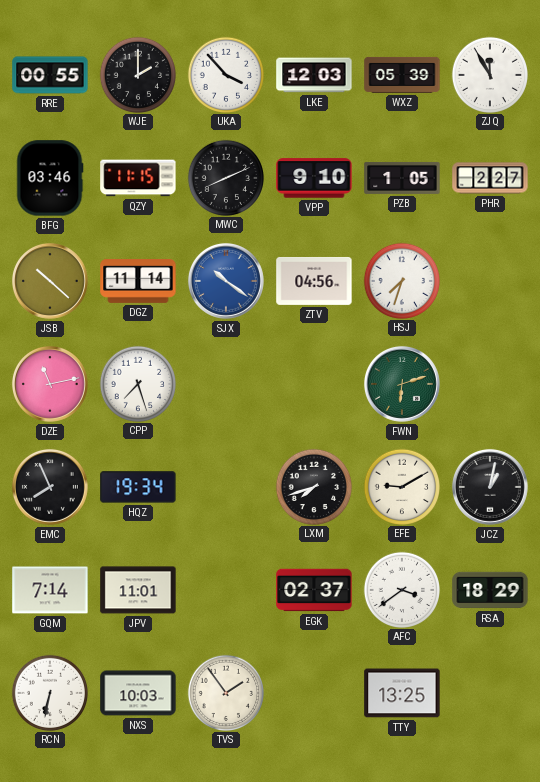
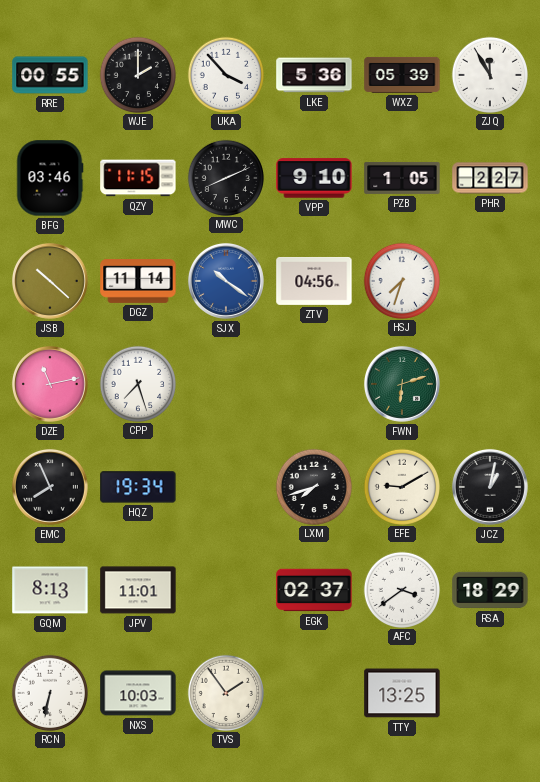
LKE: 12:03 -> 5:36
GQM: 7:14 -> 8:13
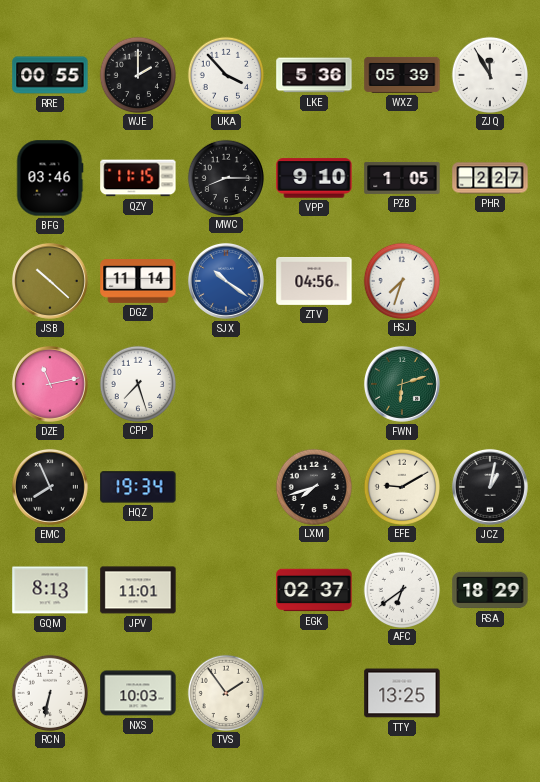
MWC: 8:11 -> 8:15
AFC: 3:39 -> 6:39
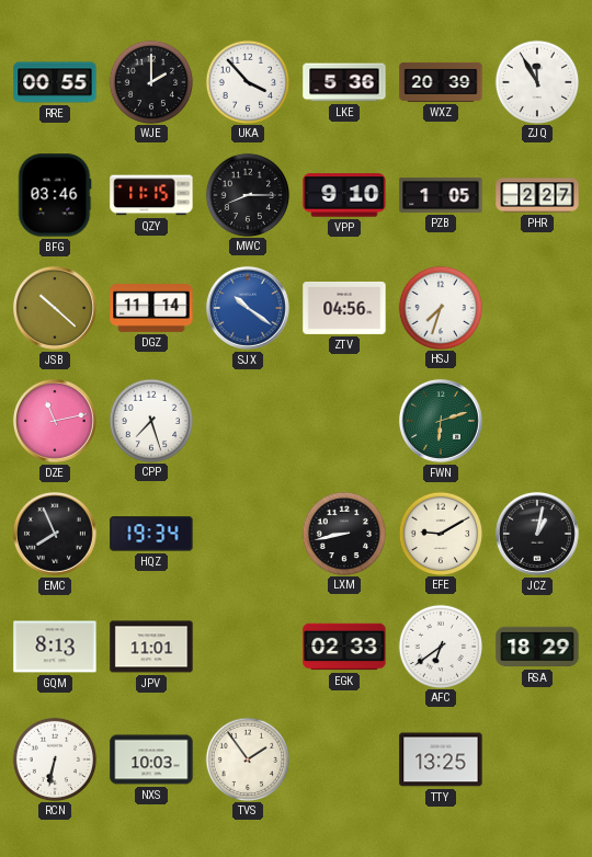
WXZ: 05:39 -> 20:39
LXM: 7:42 -> 8:43
EGK: 02:37 -> 02:33
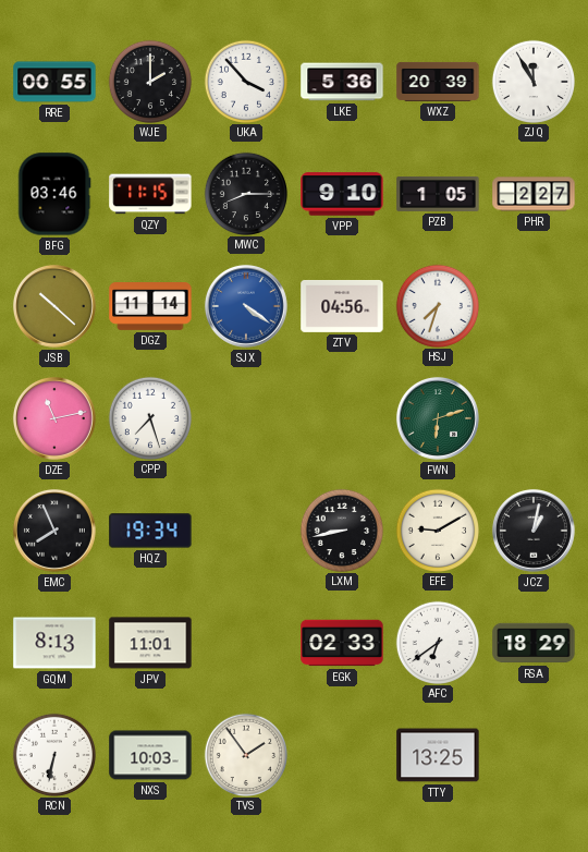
SJX: 10:21 -> 4:21
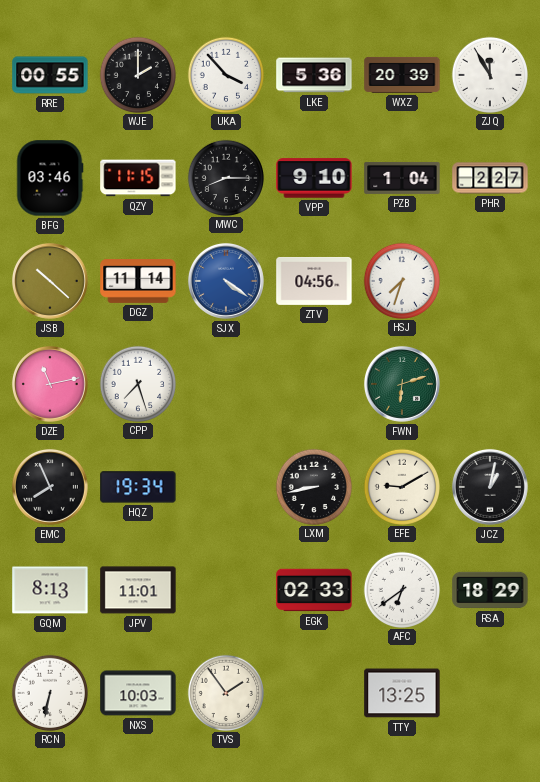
PZB: 1:05 -> 1:04
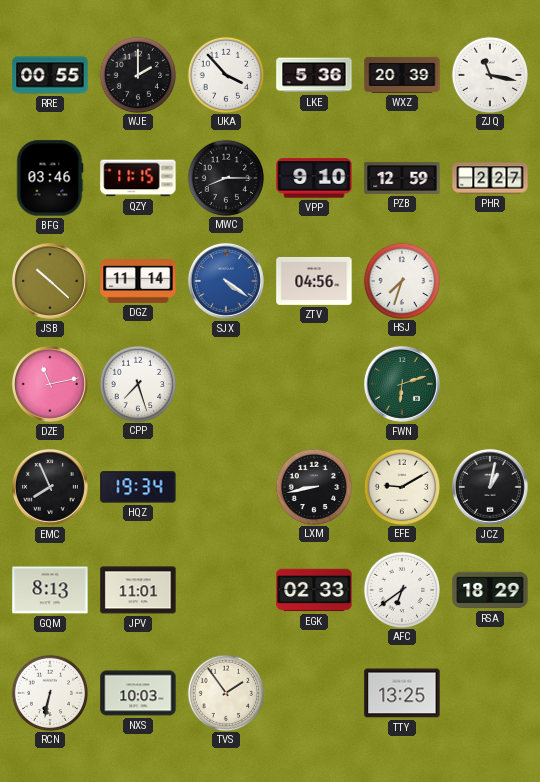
ZJQ: 11:55 -> 11:17
PZB: 1:04 -> 12:59
